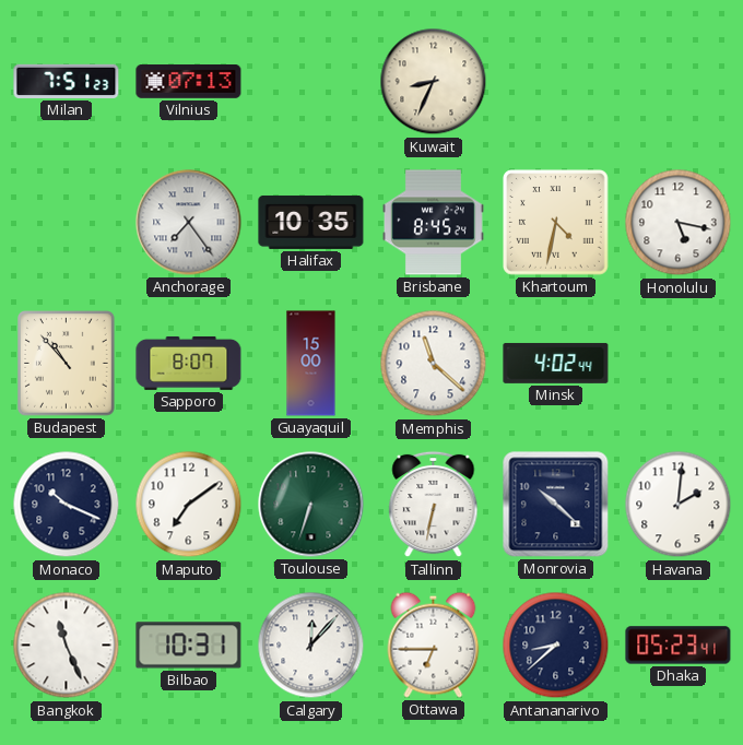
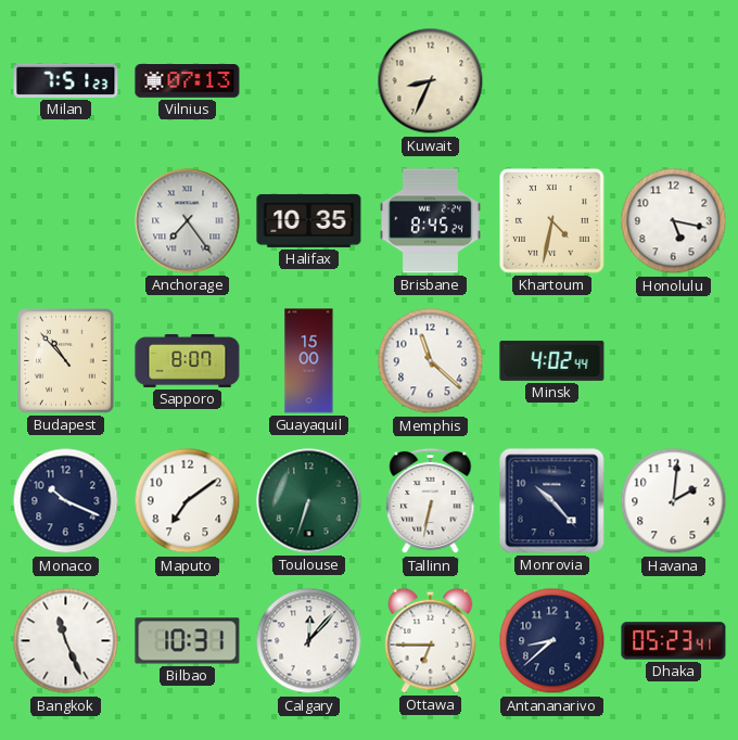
Monrovia: 10:22 -> 10:23
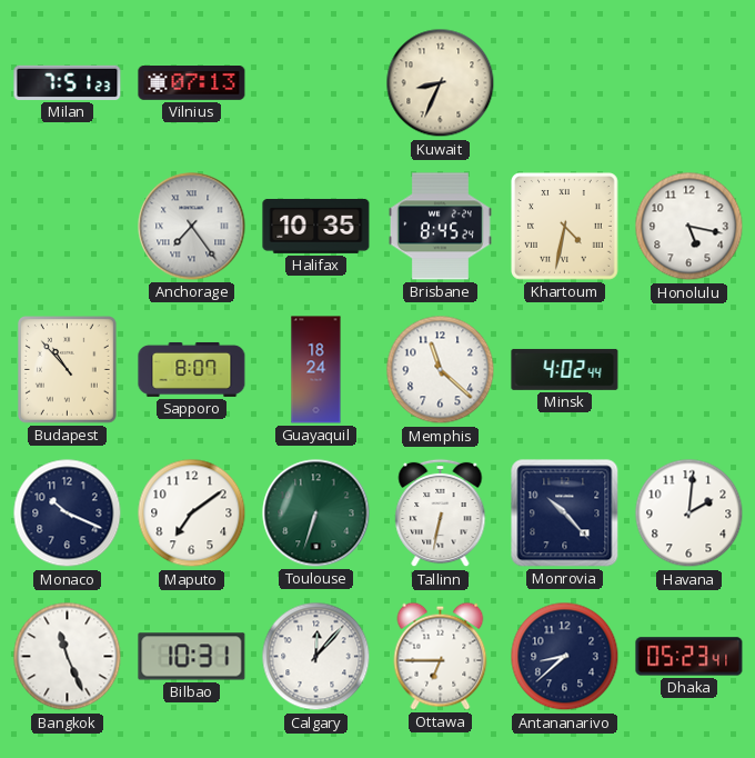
Guayaquil: 15:00 -> 18:24
